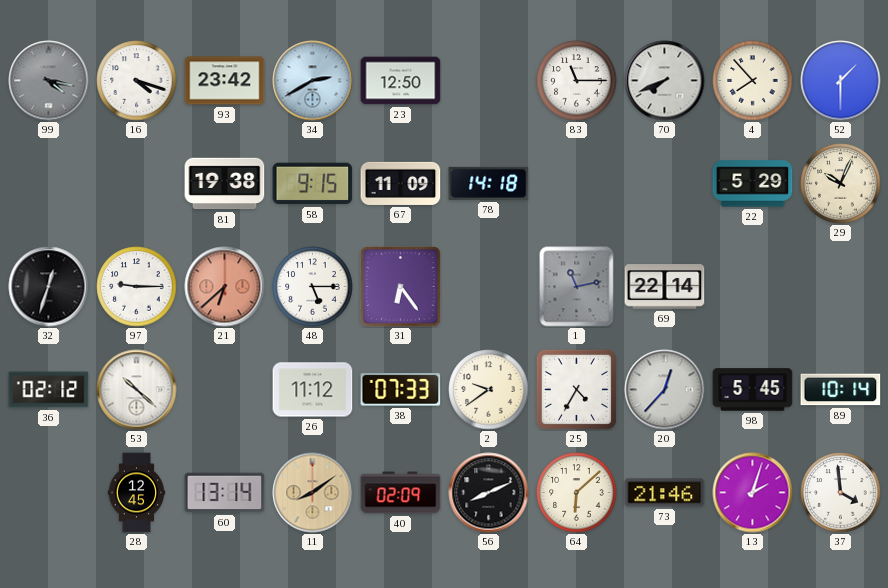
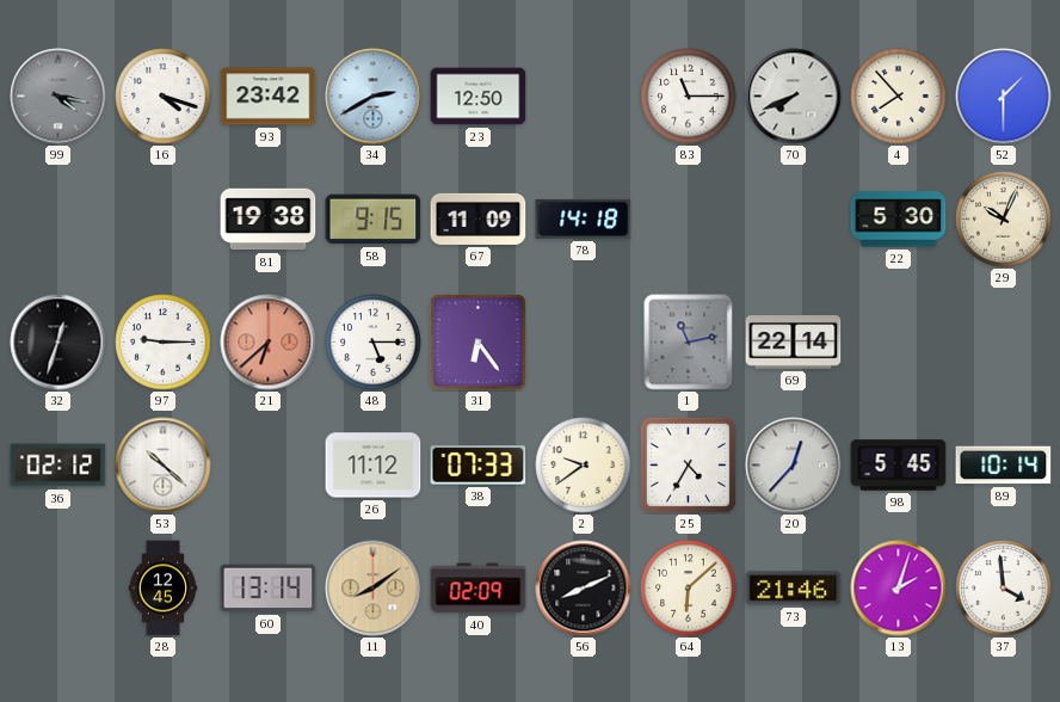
22: 5:29 -> 5:30
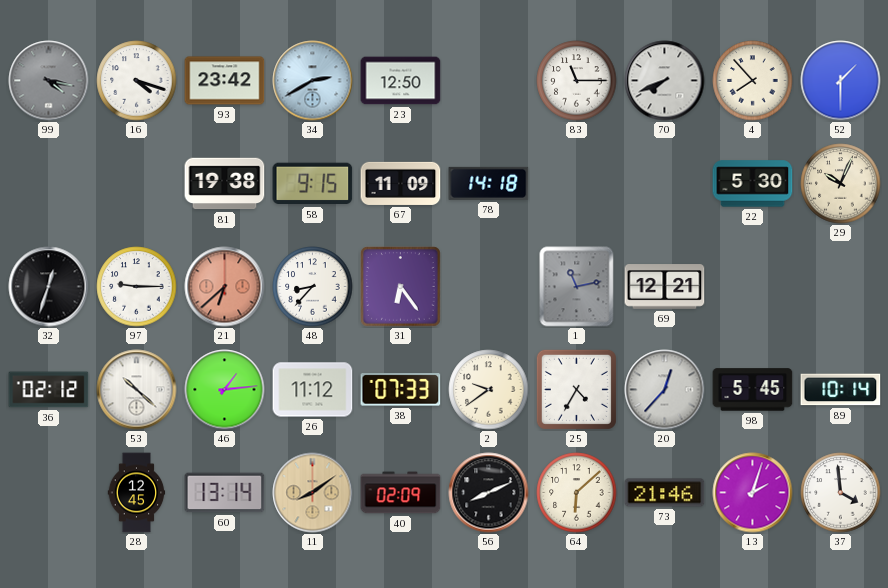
48: 5:15 -> 8:37
69: 22:14 -> 12:21
46: none -> 1:14
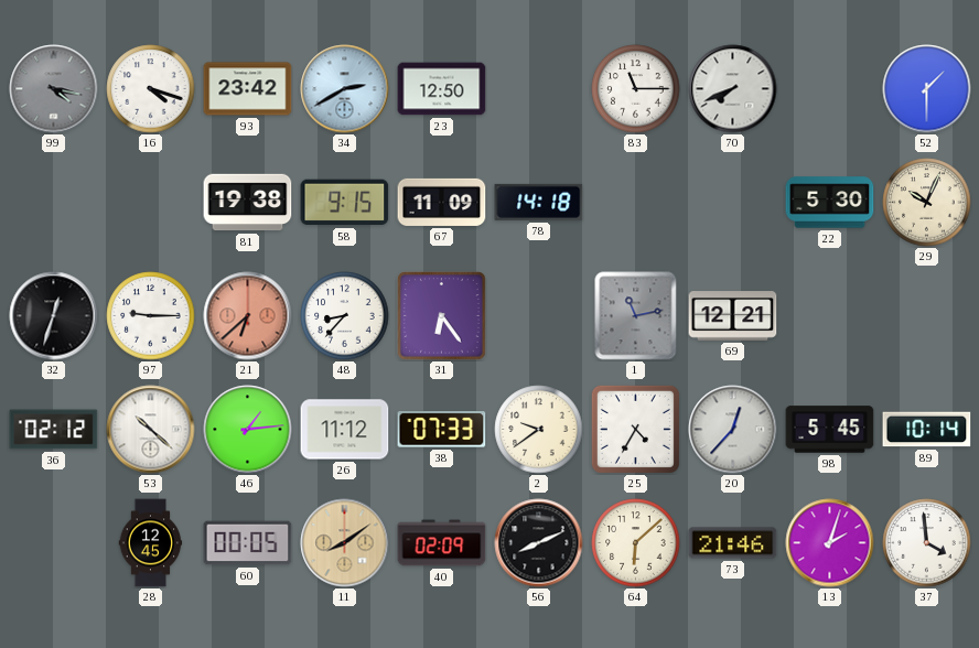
4: 7:53 -> none
60: 13:14 -> 00:05
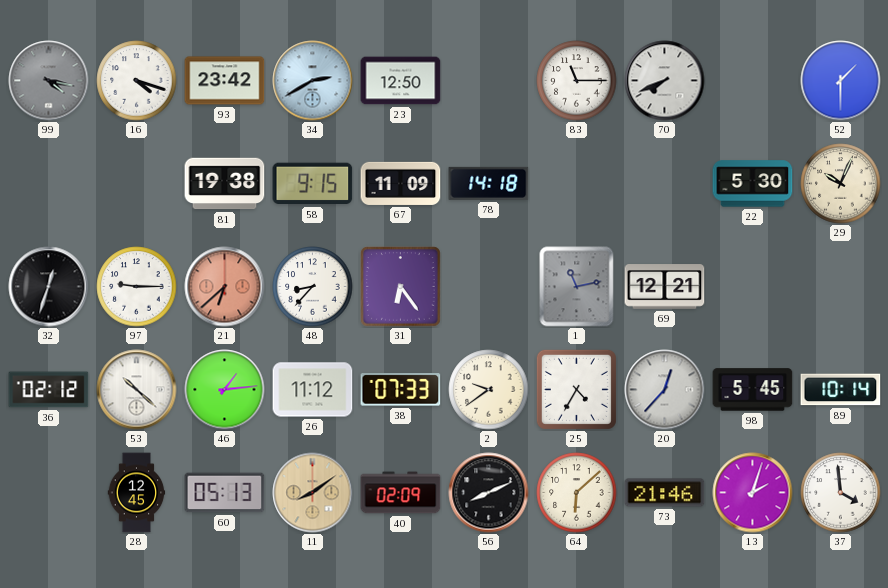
60: 00:05 -> 05:13
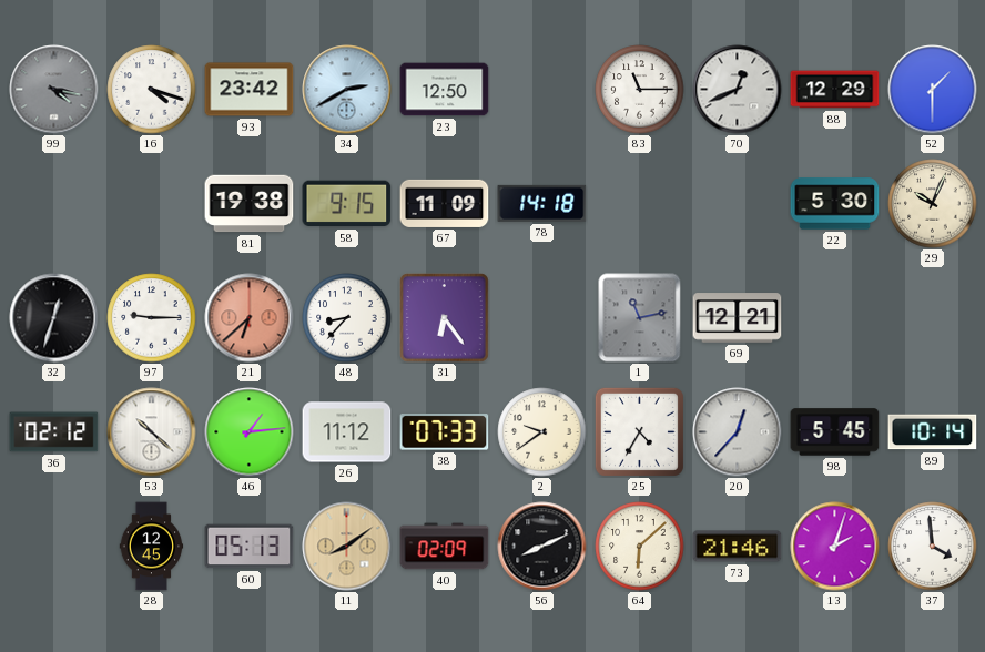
70: 7:41 -> 12:41
88: none -> 12:29
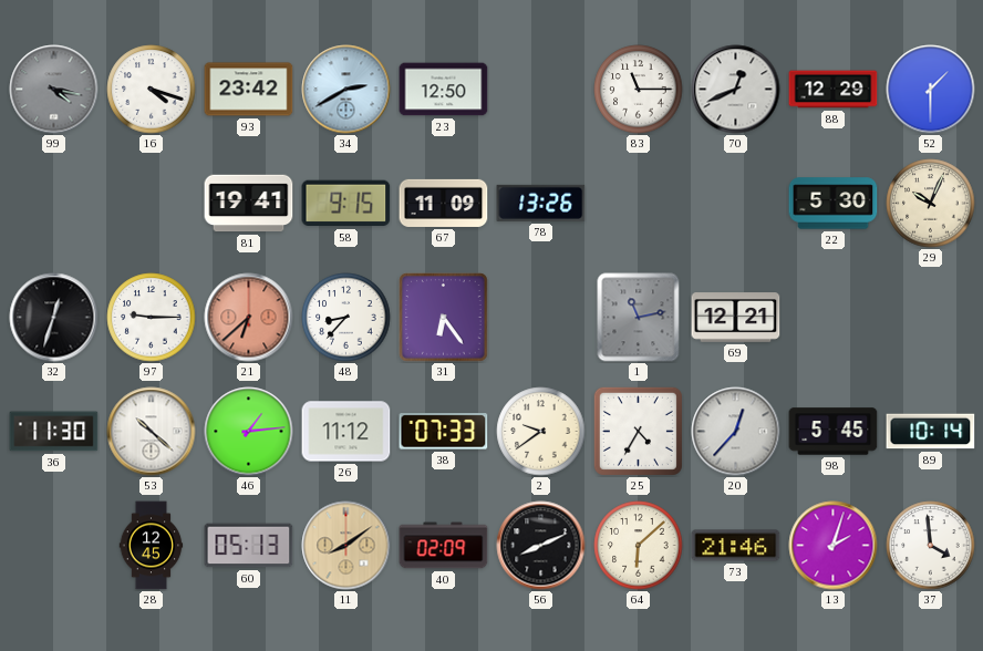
81: 19:38 -> 19:41
78: 14:18 -> 13:26
36: 02:12 -> 11:30
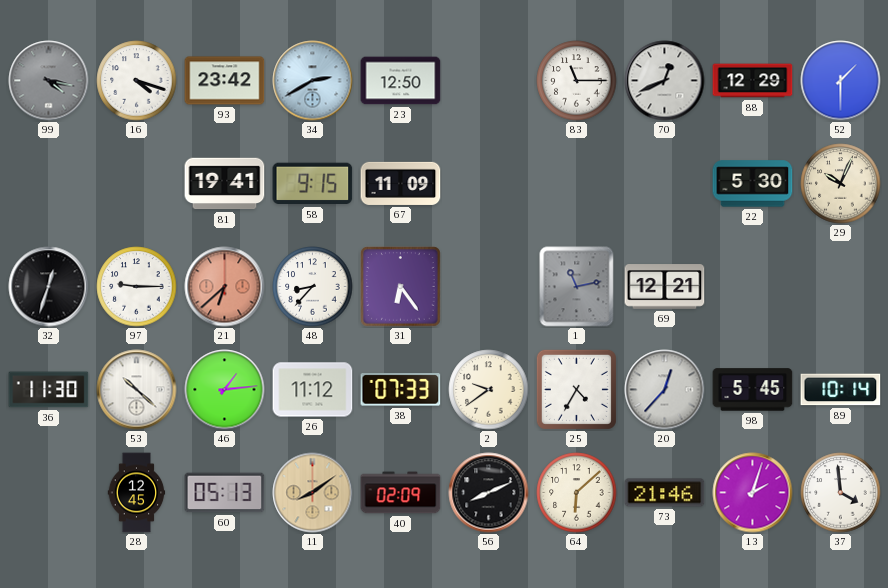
78: 13:26 -> none
